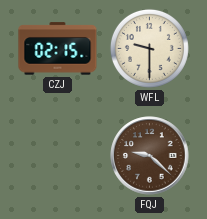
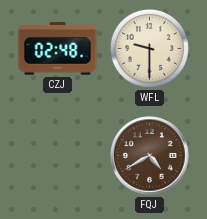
CZJ: 02:15 -> 02:48
FQJ: 9:22 -> 4:40
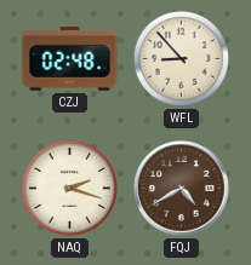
WFL: 9:30 -> 8:53
NAQ: none -> 2:18
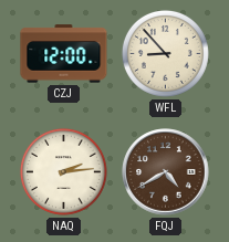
CZJ: 02:48 -> 12:00
NAQ: 2:18 -> 2:14
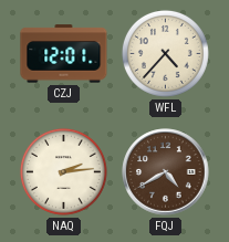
CZJ: 12:00 -> 12:01
WFL: 8:53 -> 4:37
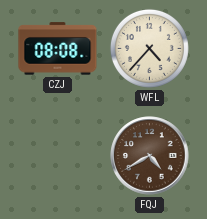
CZJ: 12:01 -> 08:08
NAQ: 2:14 -> none
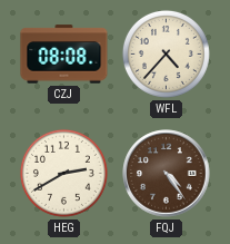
HEG: none -> 2:40
FQJ: 4:40 -> 4:24
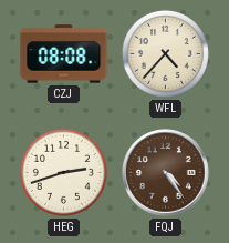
HEG: 2:40 -> 2:42
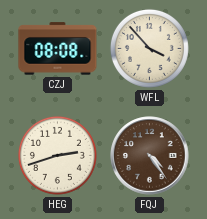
WFL: 4:37 -> 3:53
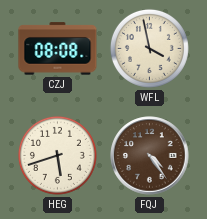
WFL: 3:53 -> 3:58
HEG: 2:42 -> 5:42
